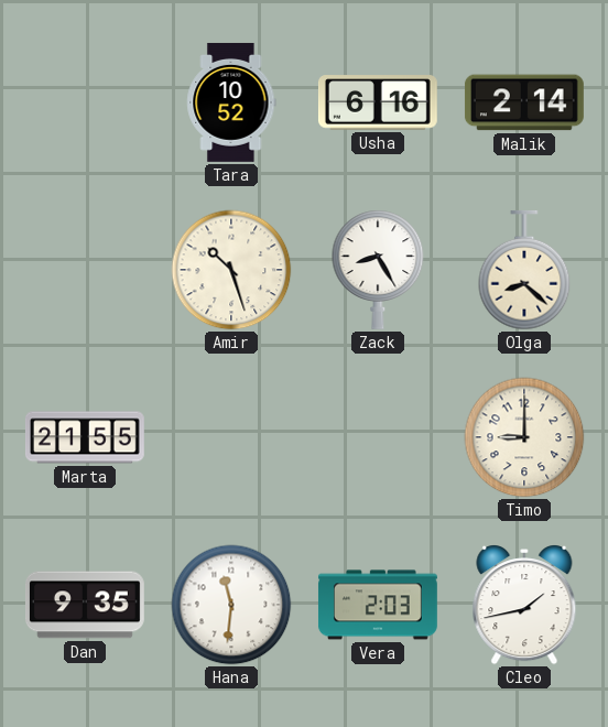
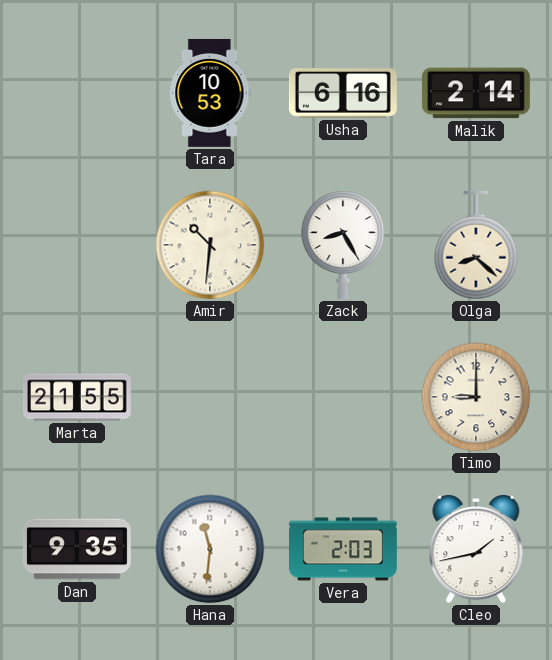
Tara: 10:52 -> 10:53
Amir: 10:27 -> 10:31
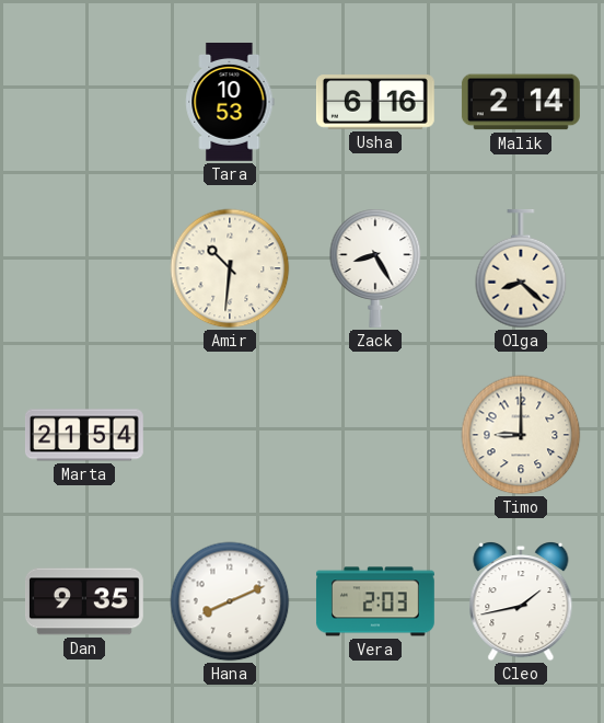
Marta: 21:55 -> 21:54
Hana: 11:31 -> 8:11
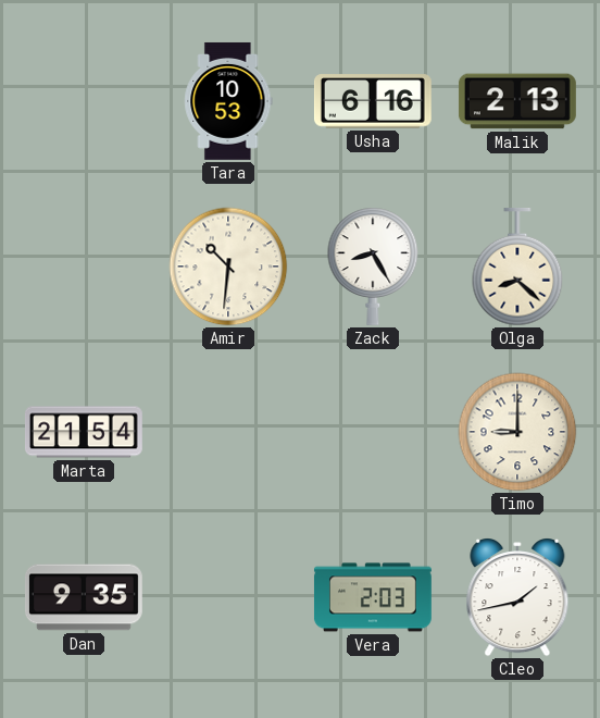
Malik: 2:14 -> 2:13
Hana: 8:11 -> none
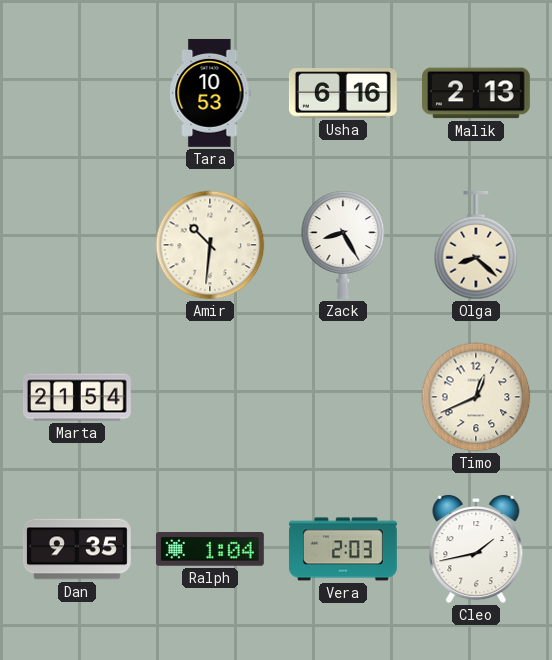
Timo: 9:00 -> 12:41
Ralph: none -> 1:04
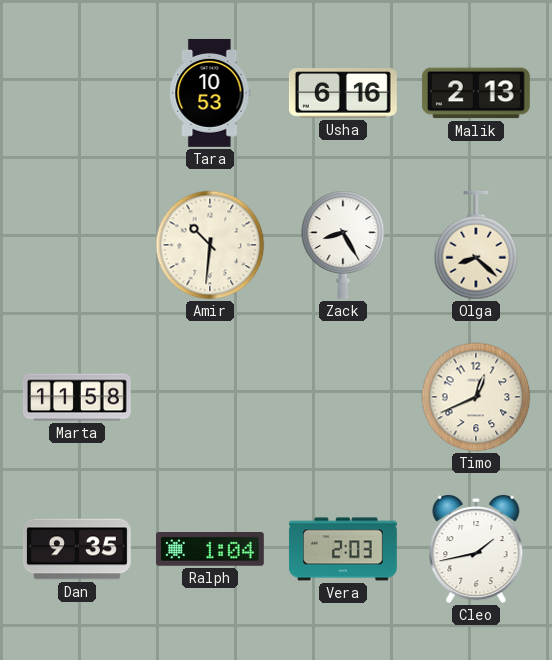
Marta: 21:54 -> 11:58
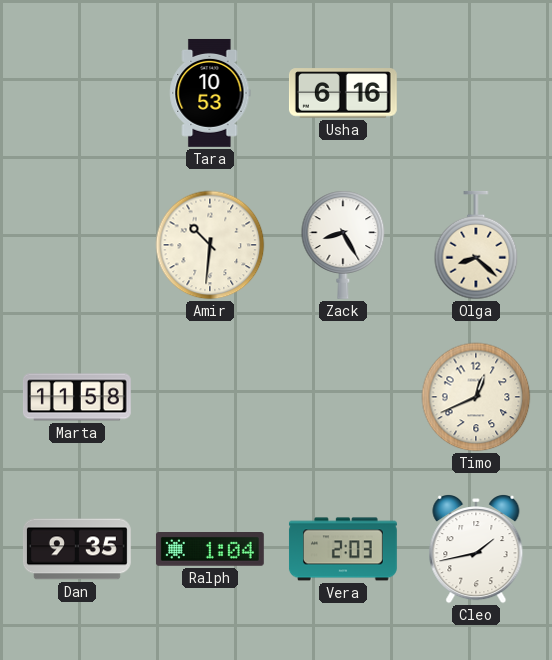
Malik: 2:13 -> none
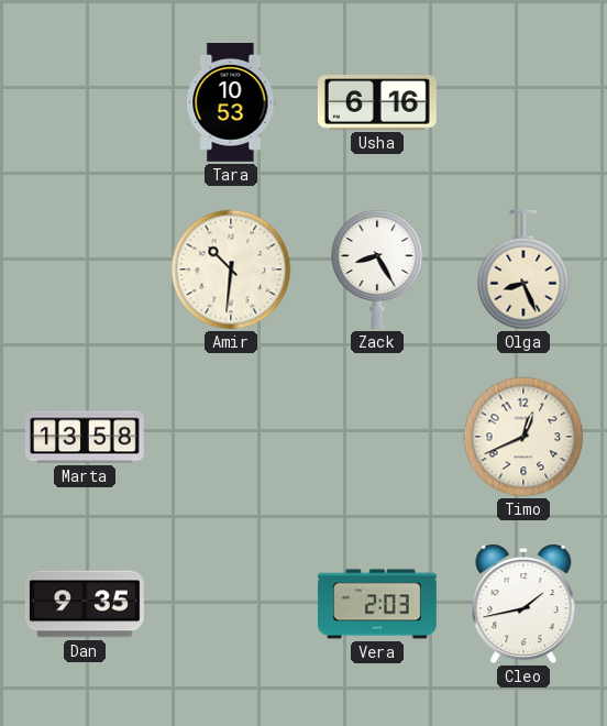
Olga: 8:22 -> 8:26
Marta: 11:58 -> 13:58
Ralph: 1:04 -> none
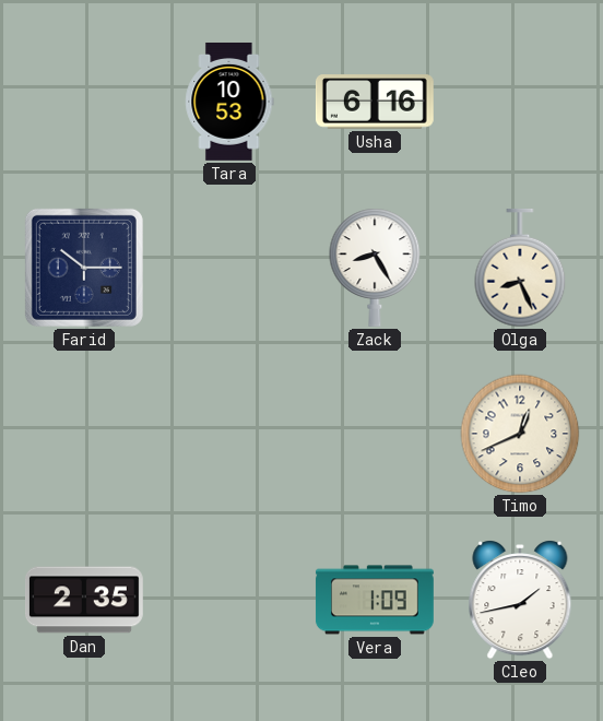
Farid: none -> 10:15
Amir: 10:31 -> none
Marta: 13:58 -> none
Dan: 9:35 -> 2:35
Vera: 2:03 -> 1:09
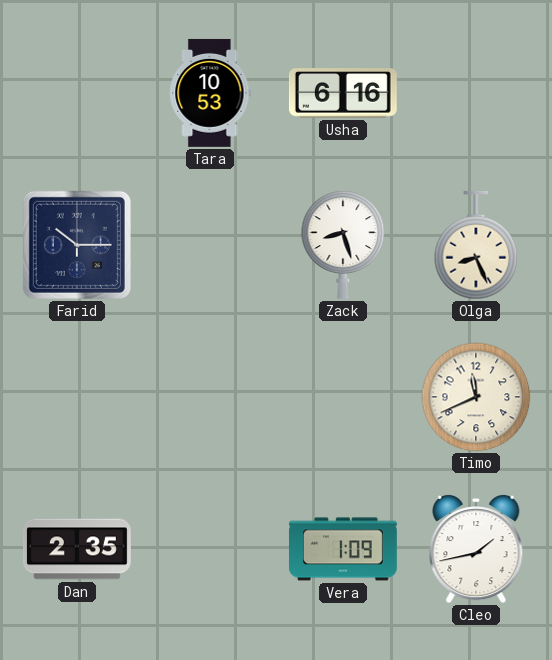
Zack: 8:25 -> 8:27
Timo: 12:41 -> 11:41
